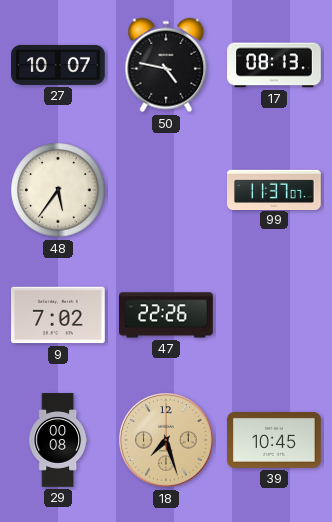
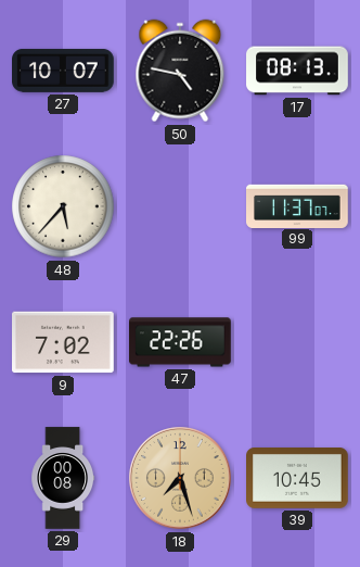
48: 5:36 -> 5:37
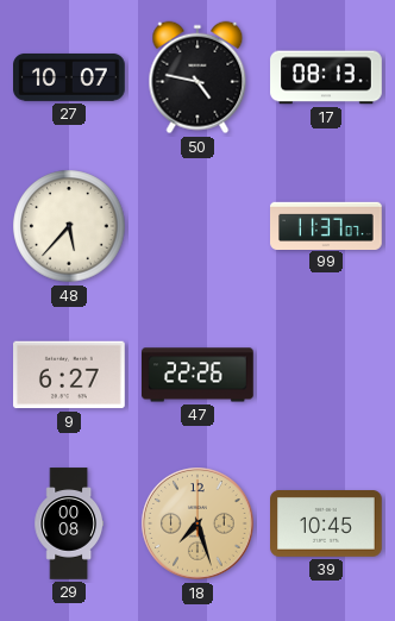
9: 7:02 -> 6:27
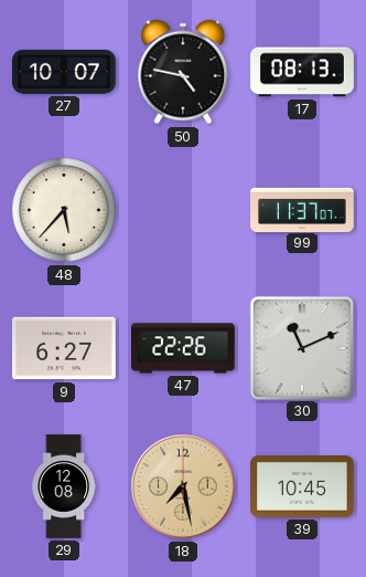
30: none -> 11:11
29: 00:08 -> 12:08
18: 7:27 -> 7:28
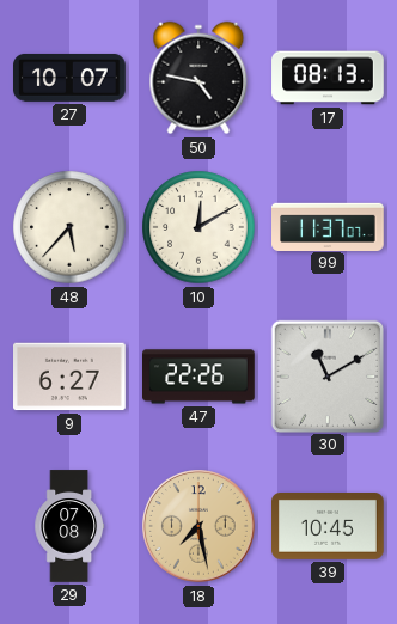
10: none -> 12:10
30: 11:11 -> 11:10
29: 12:08 -> 07:08
